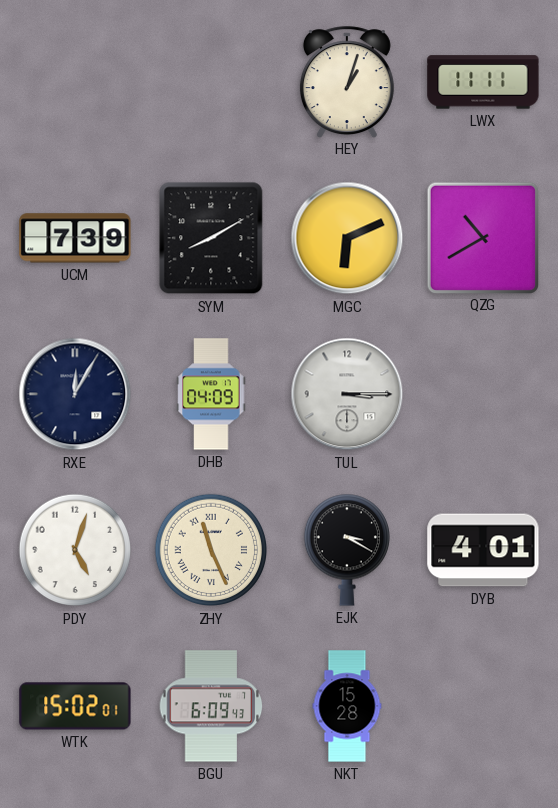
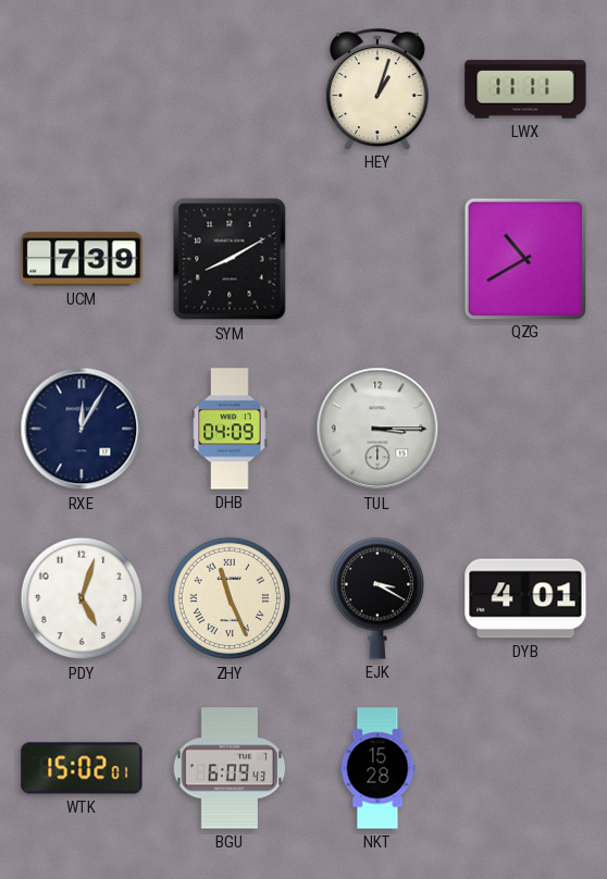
MGC: 6:11 -> none
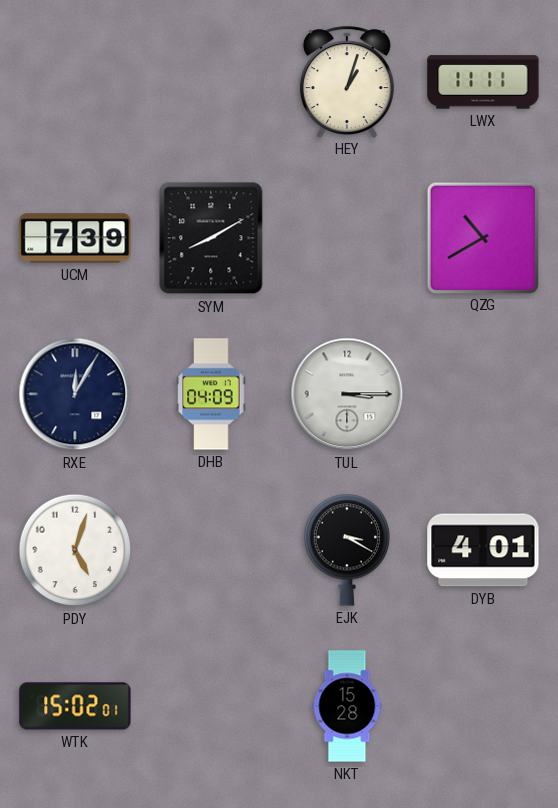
ZHY: 11:26 -> none
BGU: 6:09 -> none
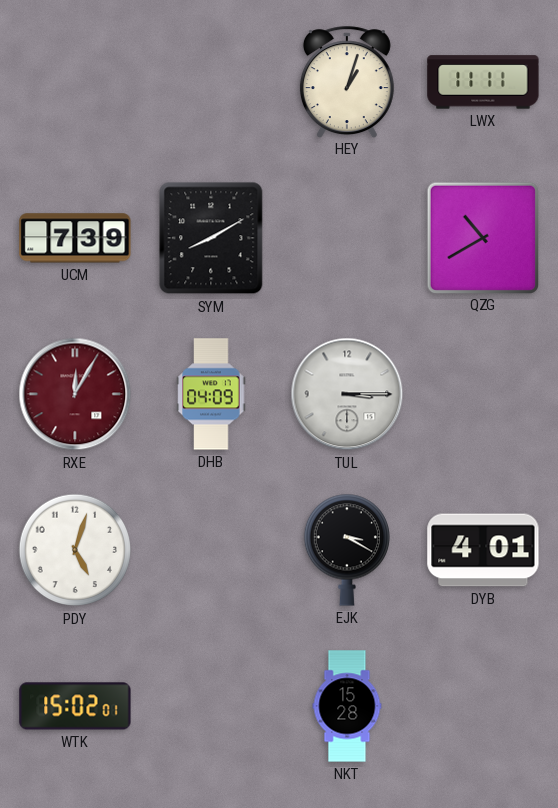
RXE dial: navy -> burgundy
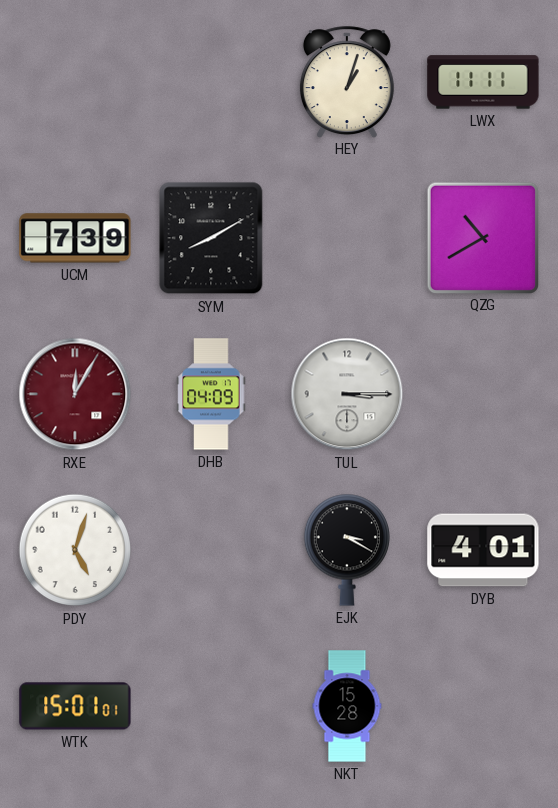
WTK: 15:02 -> 15:01
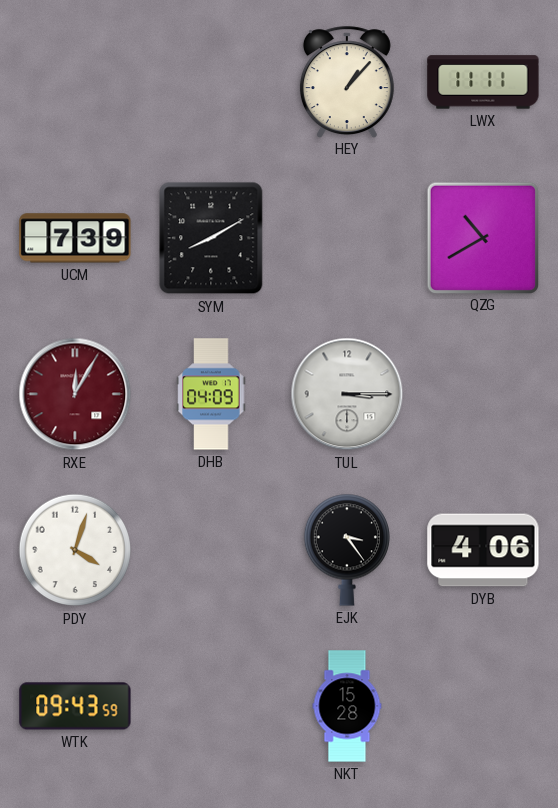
HEY: 1:03 -> 1:07
PDY: 5:03 -> 4:03
EJK: 3:20 -> 3:24
DYB: 4:01 -> 4:06
WTK: 15:01 -> 09:43
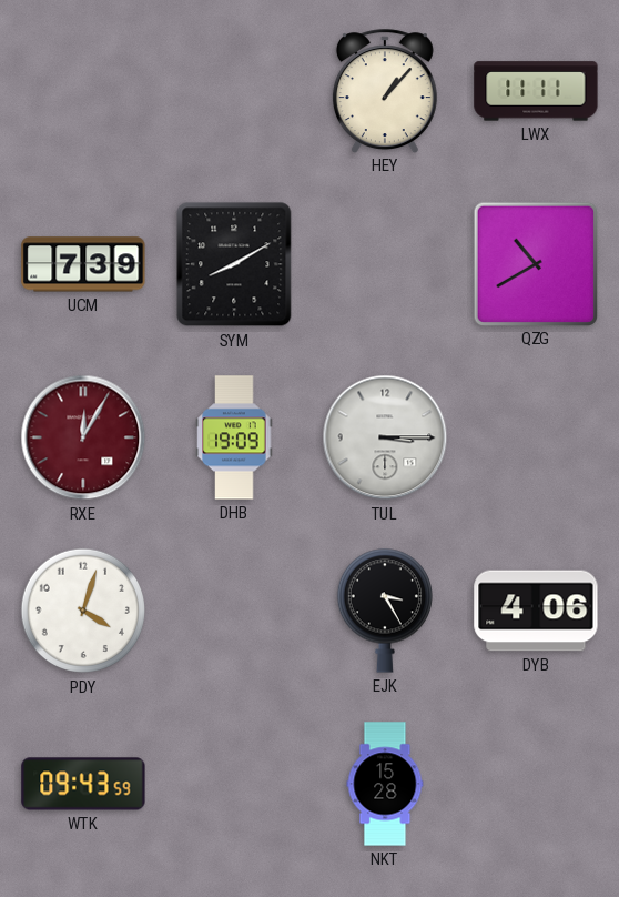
DHB: 04:09 -> 19:09
EJK: 3:24 -> 3:25
